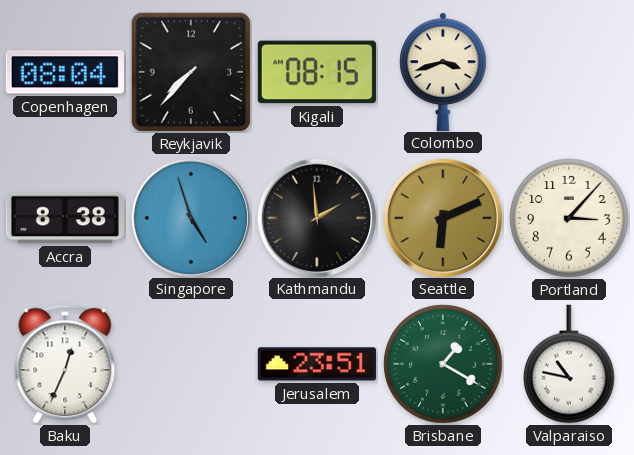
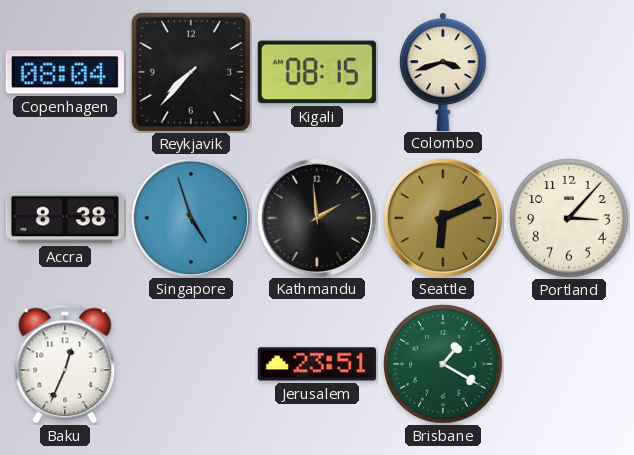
Valparaiso: 10:47 -> none
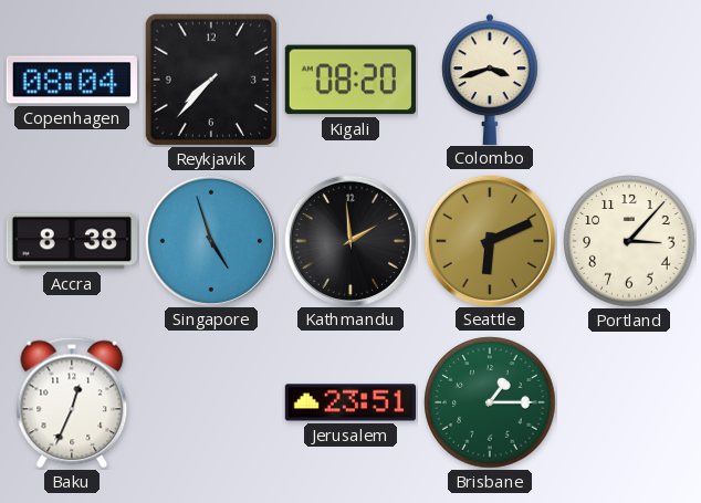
Kigali: 08:15 -> 08:20
Brisbane: 1:20 -> 1:15
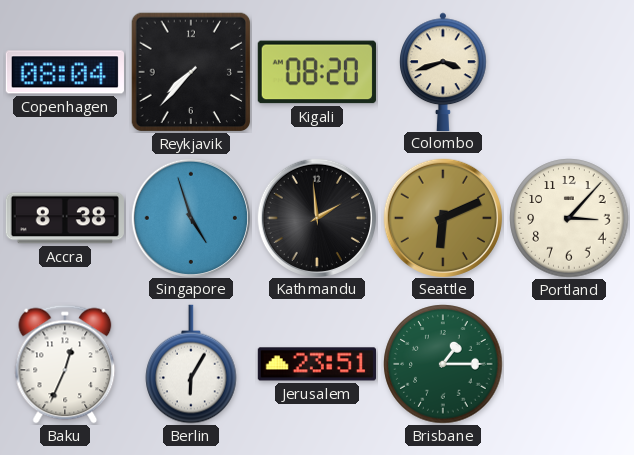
Berlin: none -> 6:05
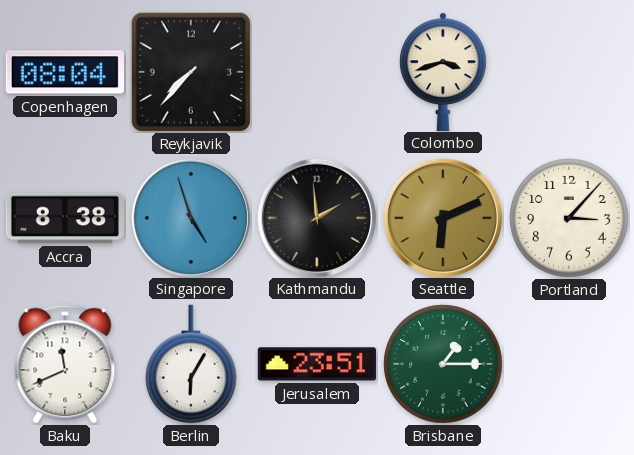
Kigali: 08:20 -> none
Baku: 12:34 -> 11:41
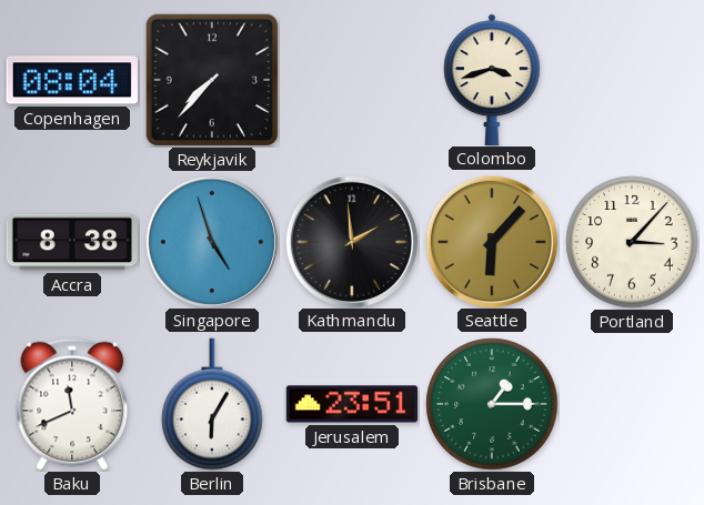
Seattle: 6:11 -> 6:07
